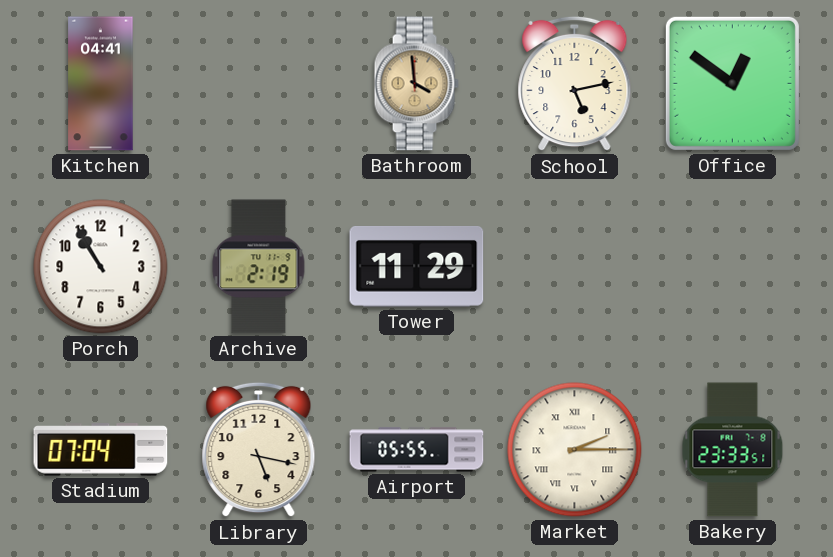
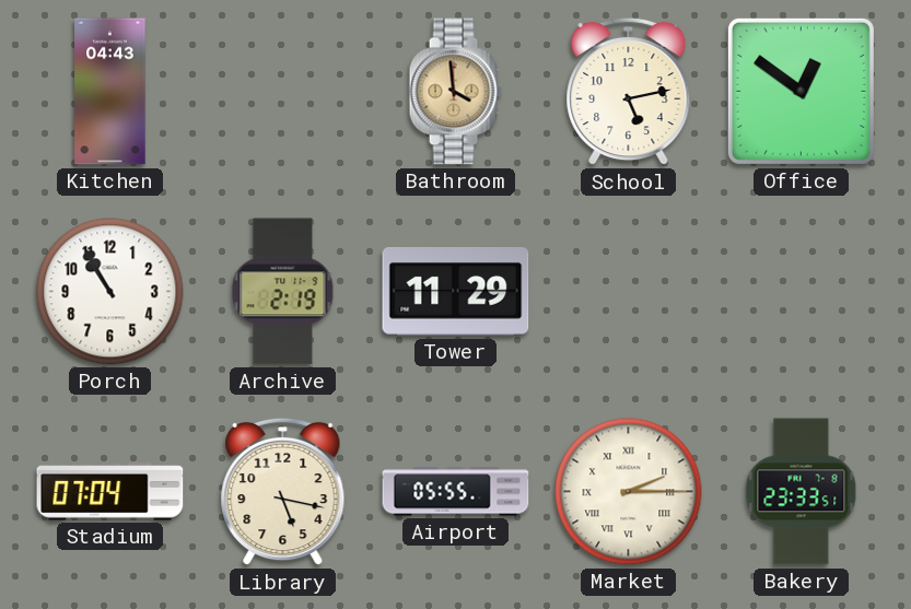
Kitchen: 04:41 -> 04:43
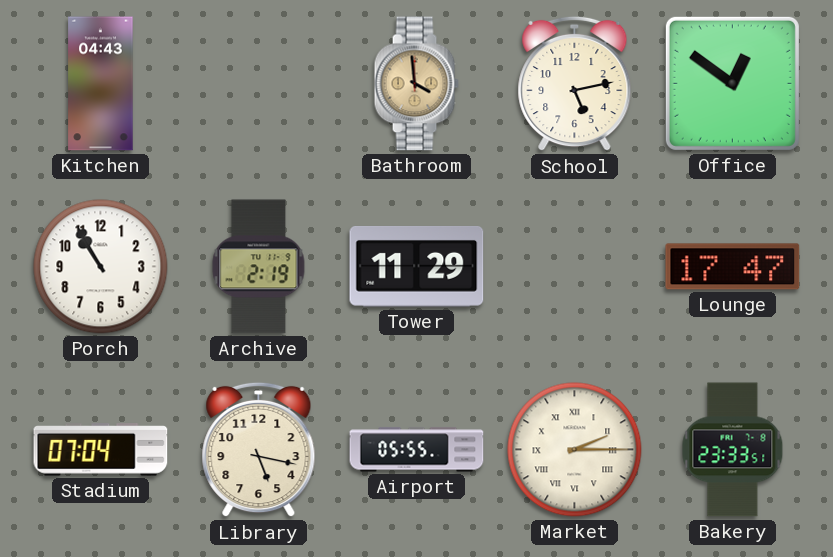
Lounge: none -> 17:47
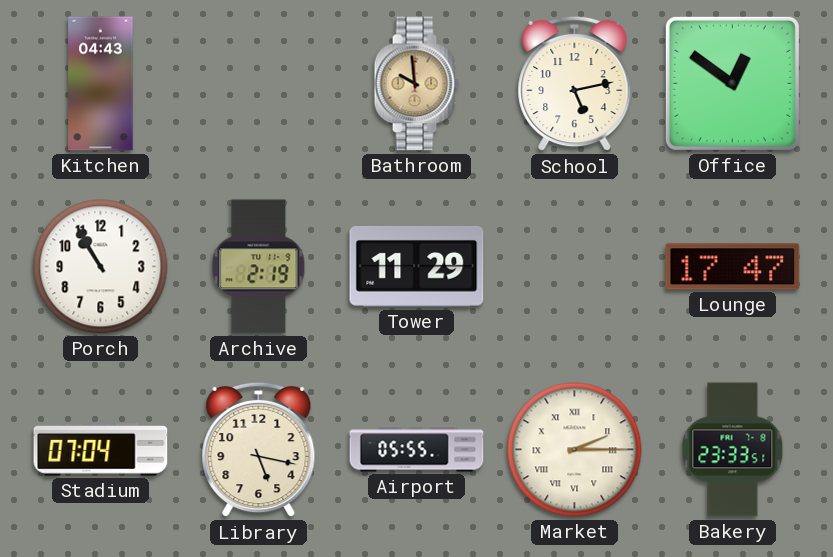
Bathroom: 3:59 -> 9:59
